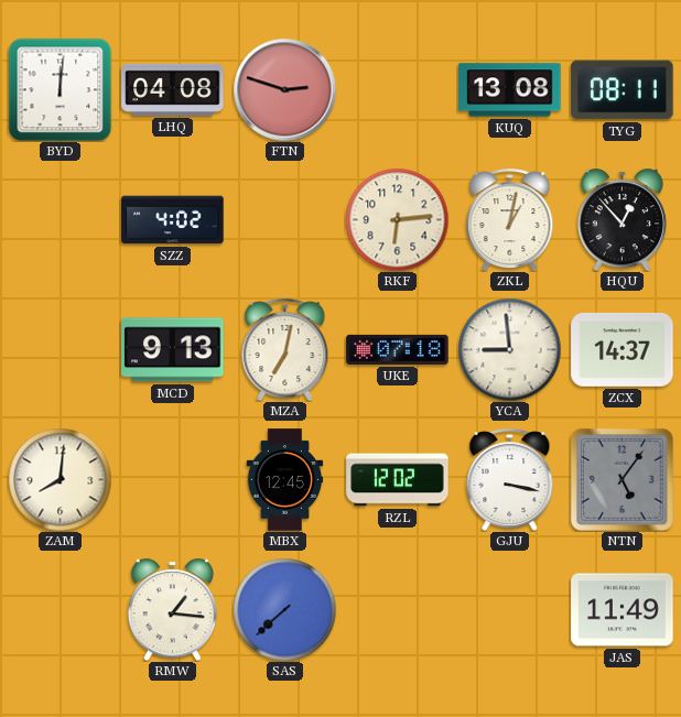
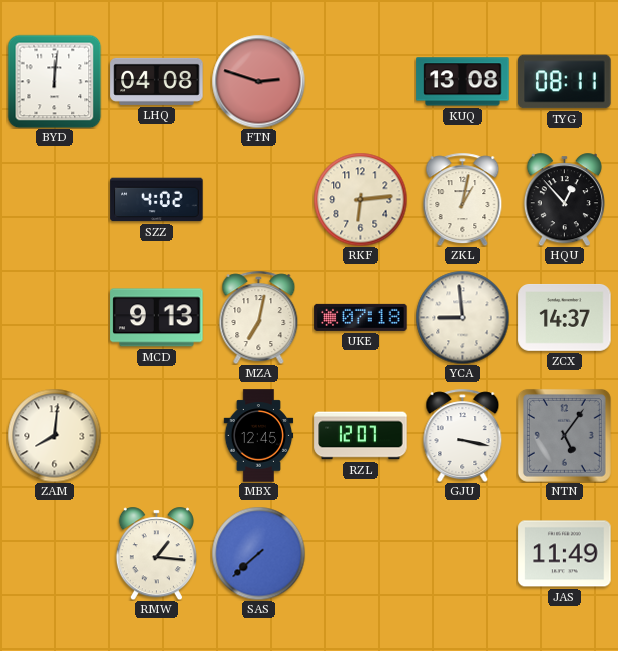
RZL: 12:02 -> 12:07
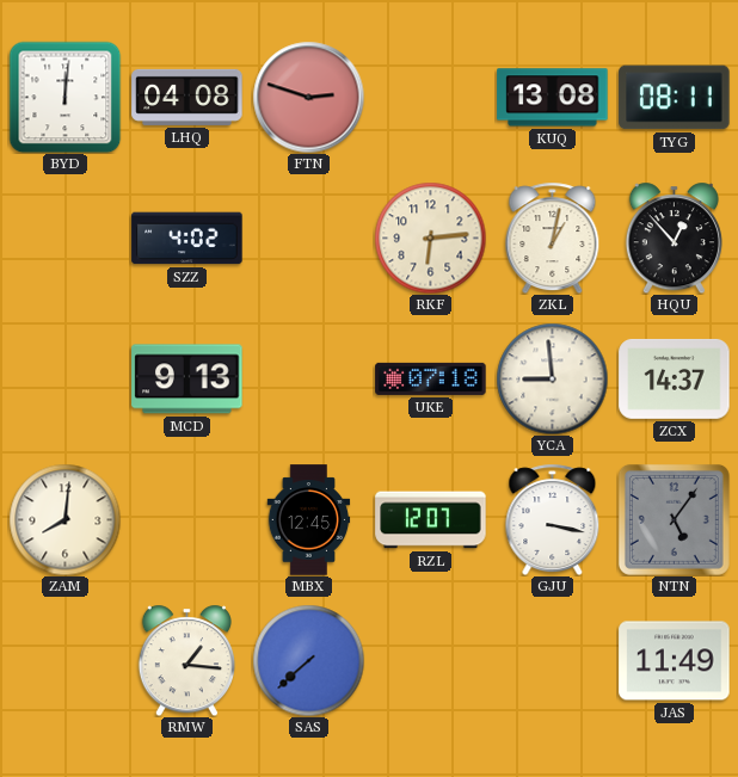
MZA: 7:02 -> none
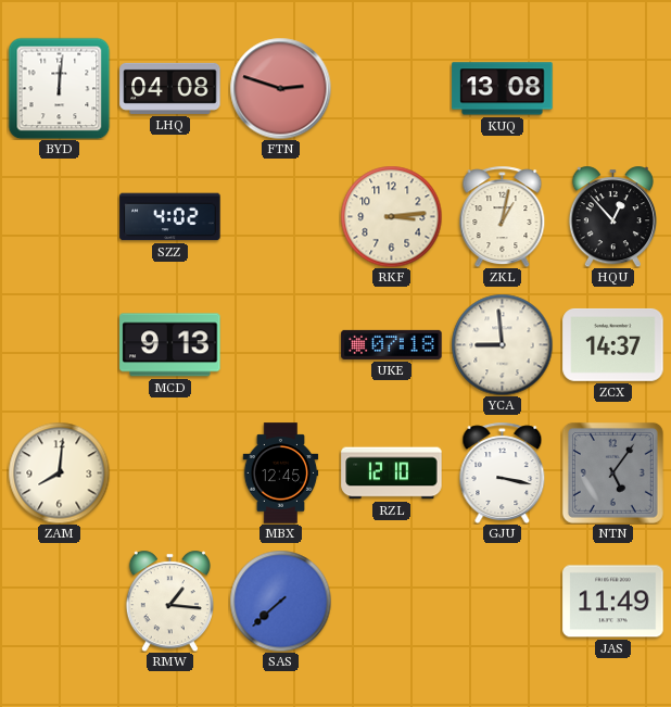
TYG: 08:11 -> none
RKF: 6:14 -> 3:14
RZL: 12:07 -> 12:10
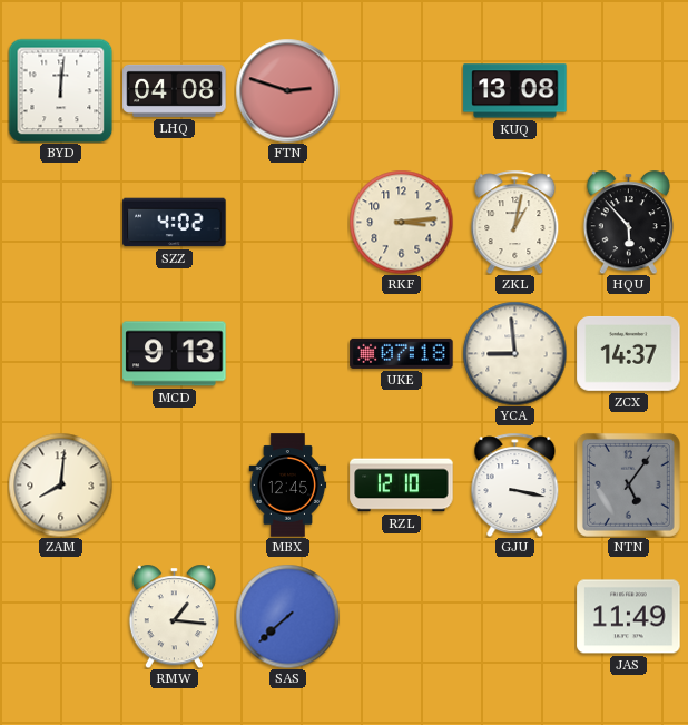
HQU: 12:53 -> 5:53
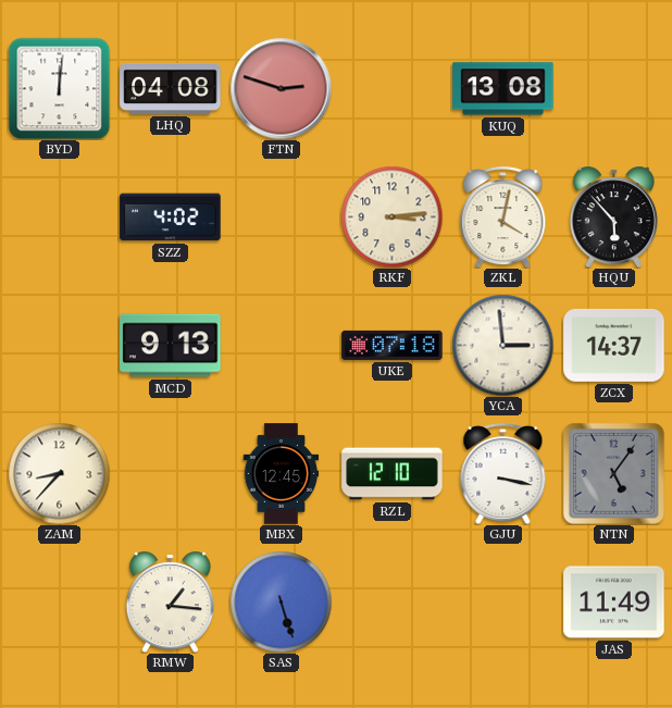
ZKL: 1:02 -> 4:02
YCA: 8:59 -> 2:59
ZAM: 8:01 -> 8:37
SAS: 7:38 -> 5:27
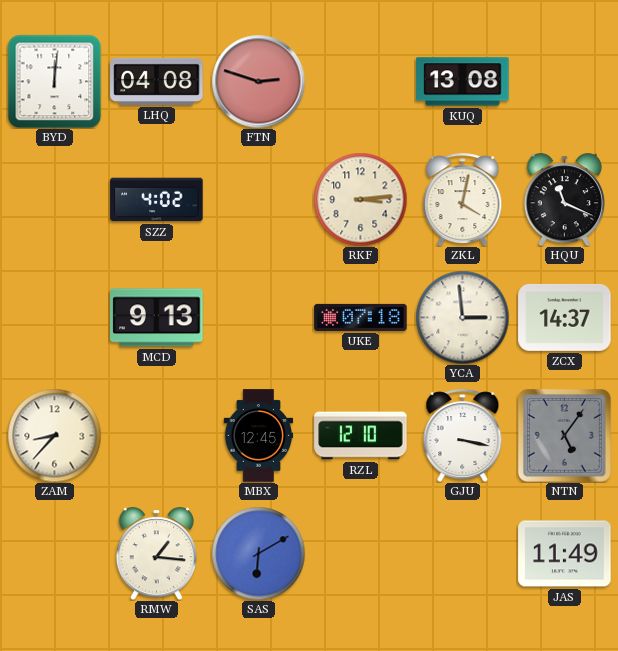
HQU: 5:53 -> 11:19
SAS: 5:27 -> 6:10
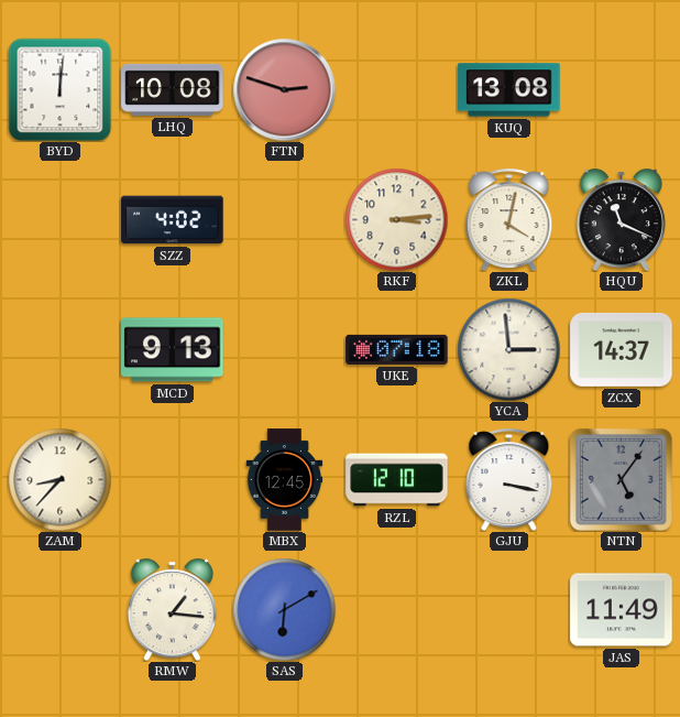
LHQ: 04:08 -> 10:08
